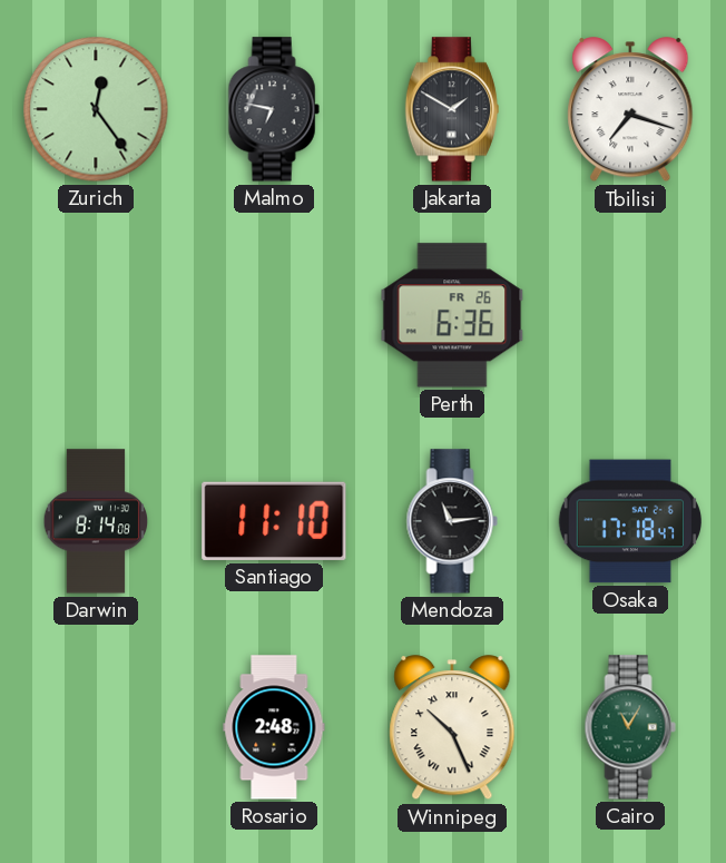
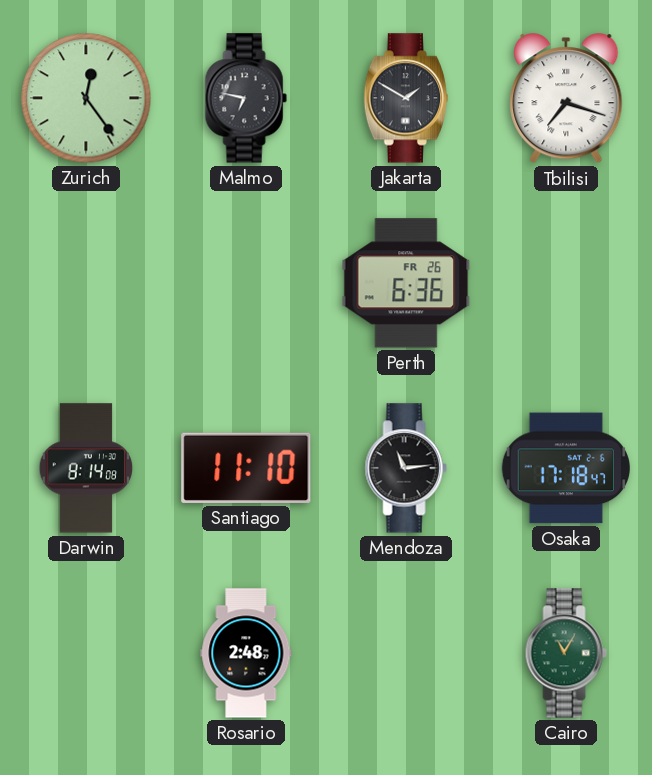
Winnipeg: 10:26 -> none
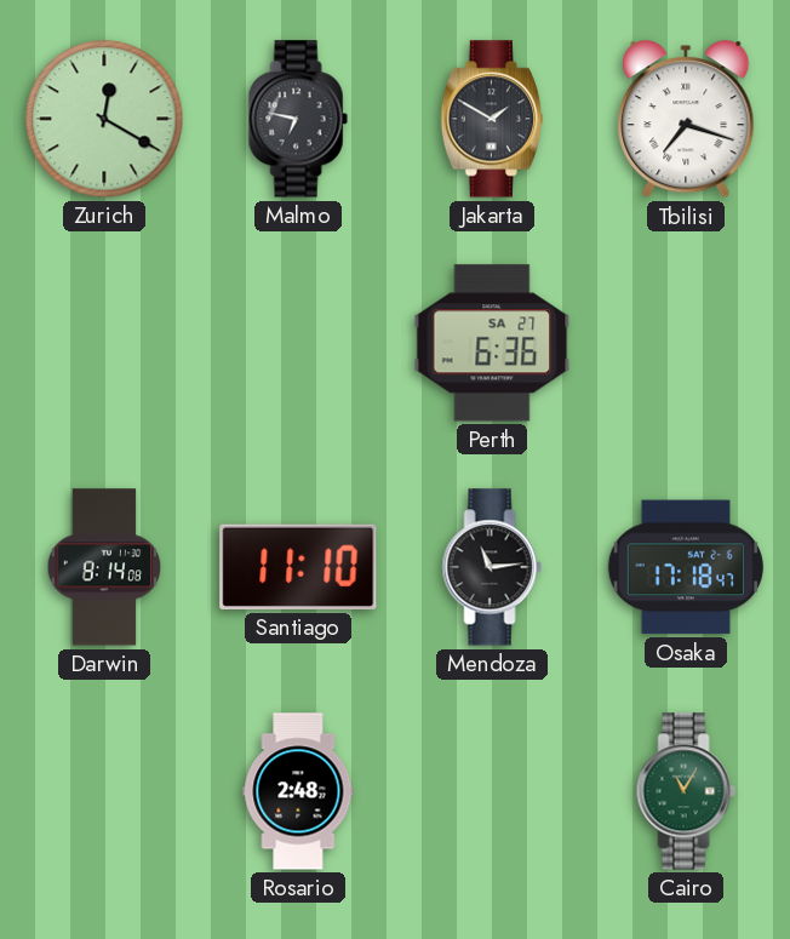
Zurich: 12:24 -> 12:20
Perth date: FR 26 -> SA 27
